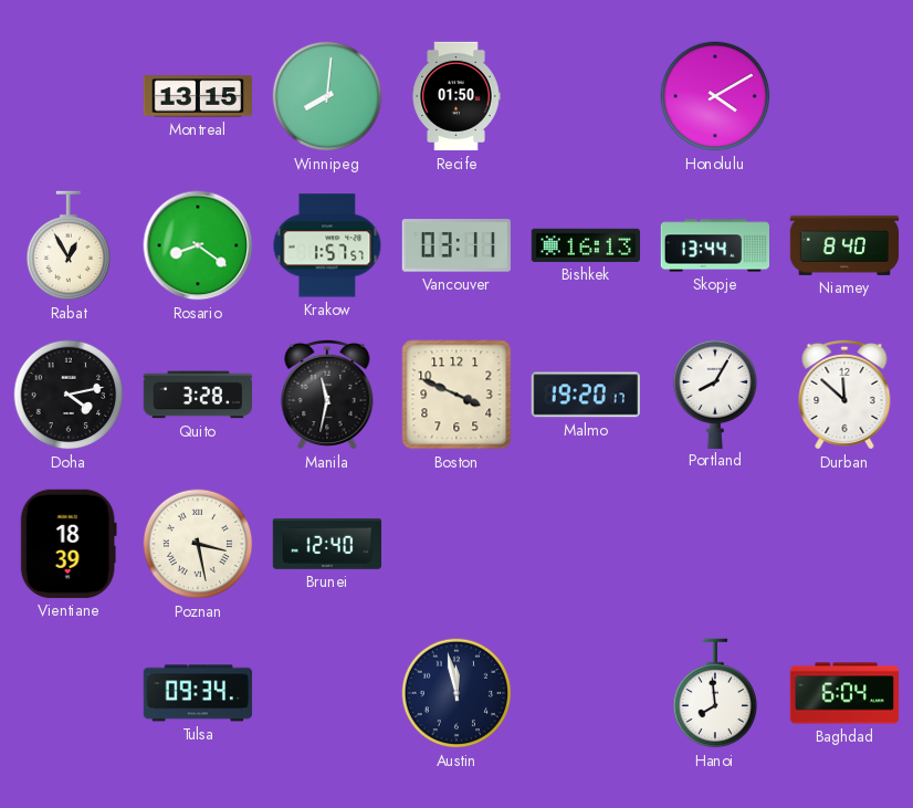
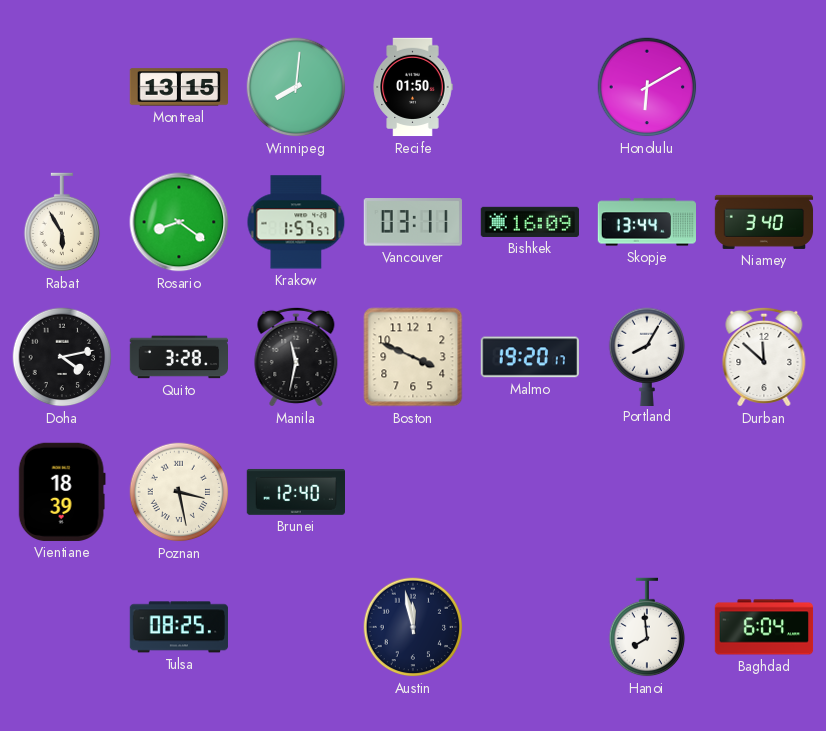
Honolulu: 4:10 -> 6:10
Rabat: 12:55 -> 5:55
Bishkek: 16:13 -> 16:09
Niamey: 8:40 -> 3:40
Tulsa: 09:34 -> 08:25
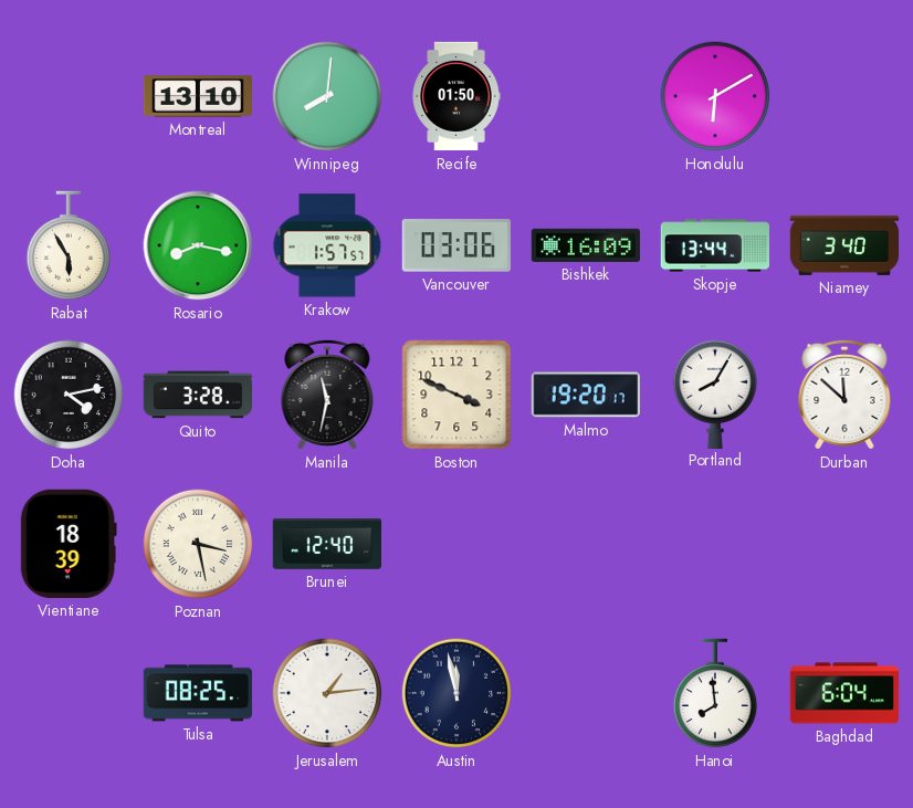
Montreal: 13:15 -> 13:10
Rosario: 8:21 -> 8:17
Vancouver: 03:11 -> 03:06
Jerusalem: none -> 1:14
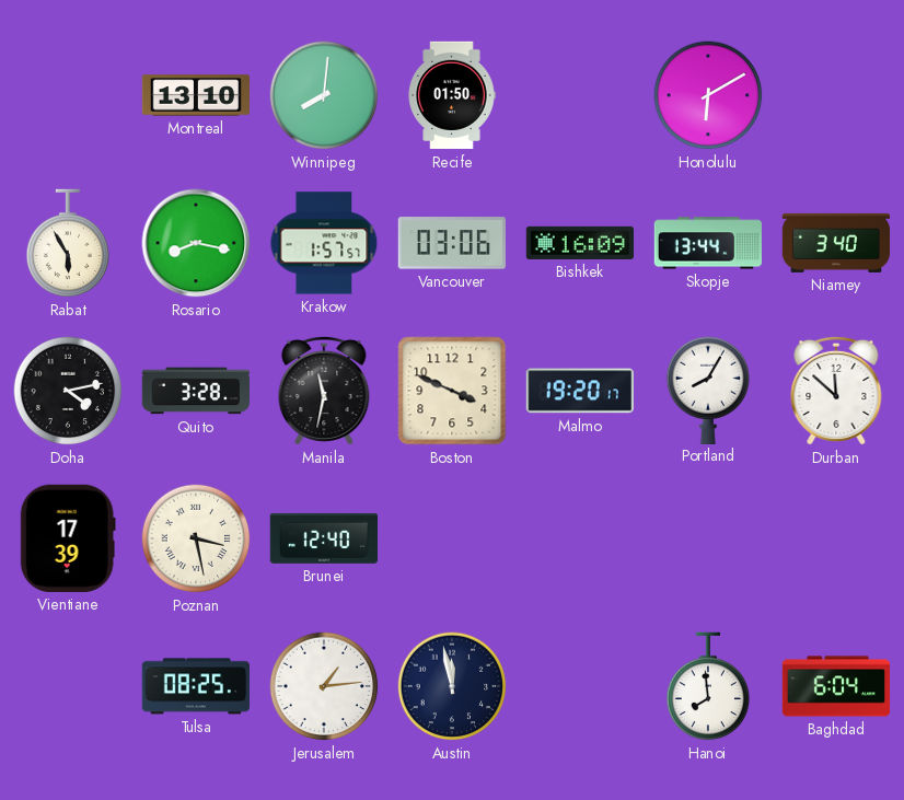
Vientiane: 18:39 -> 17:39
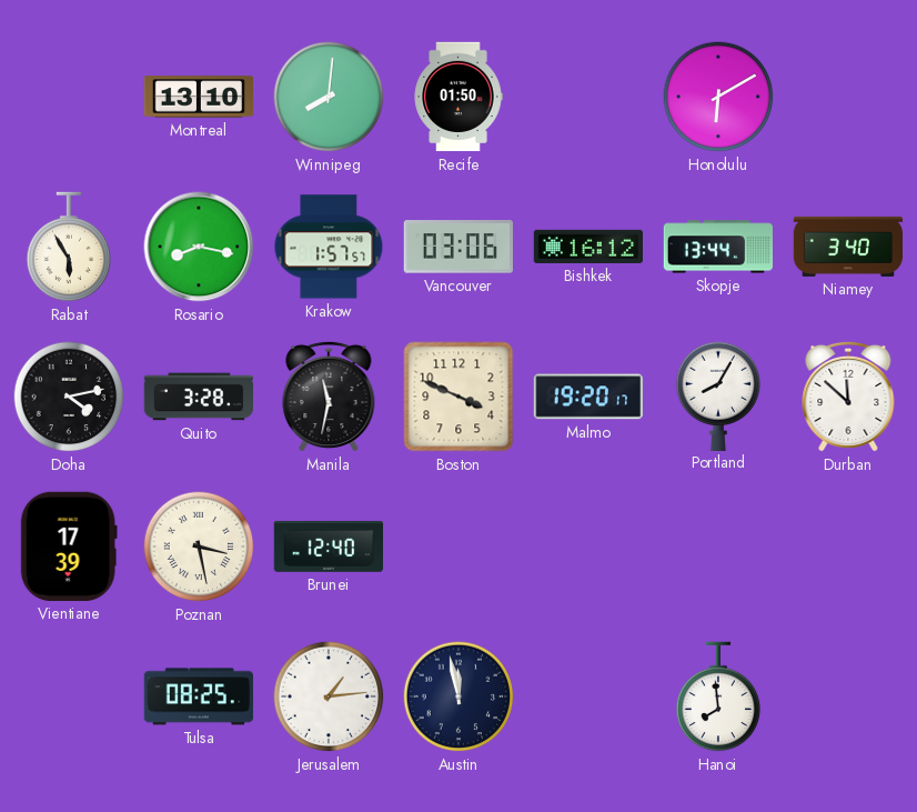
Bishkek: 16:09 -> 16:12
Baghdad: 6:04 -> none
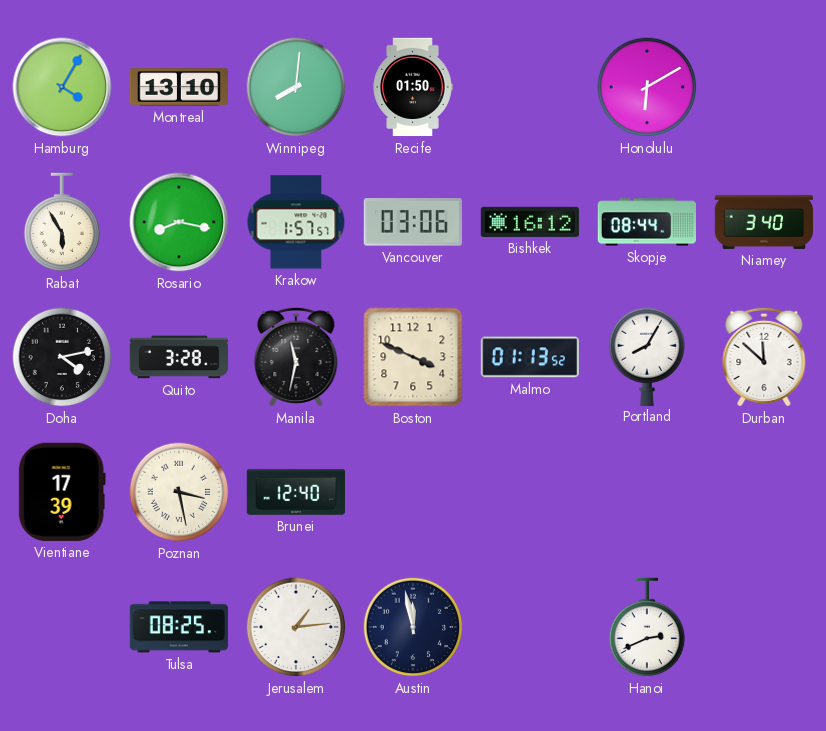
Hamburg: none -> 4:05
Skopje: 13:44 -> 08:44
Malmo: 19:20 -> 01:13
Hanoi: 7:59 -> 2:41
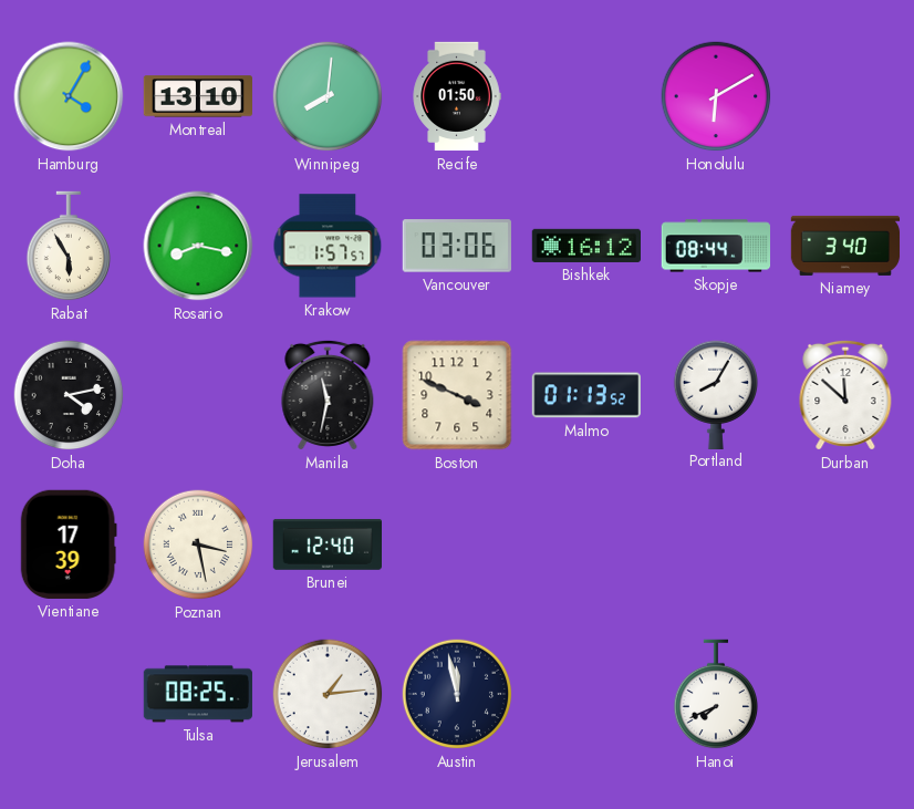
Quito: 3:28 -> none
Hanoi: 2:41 -> 7:41
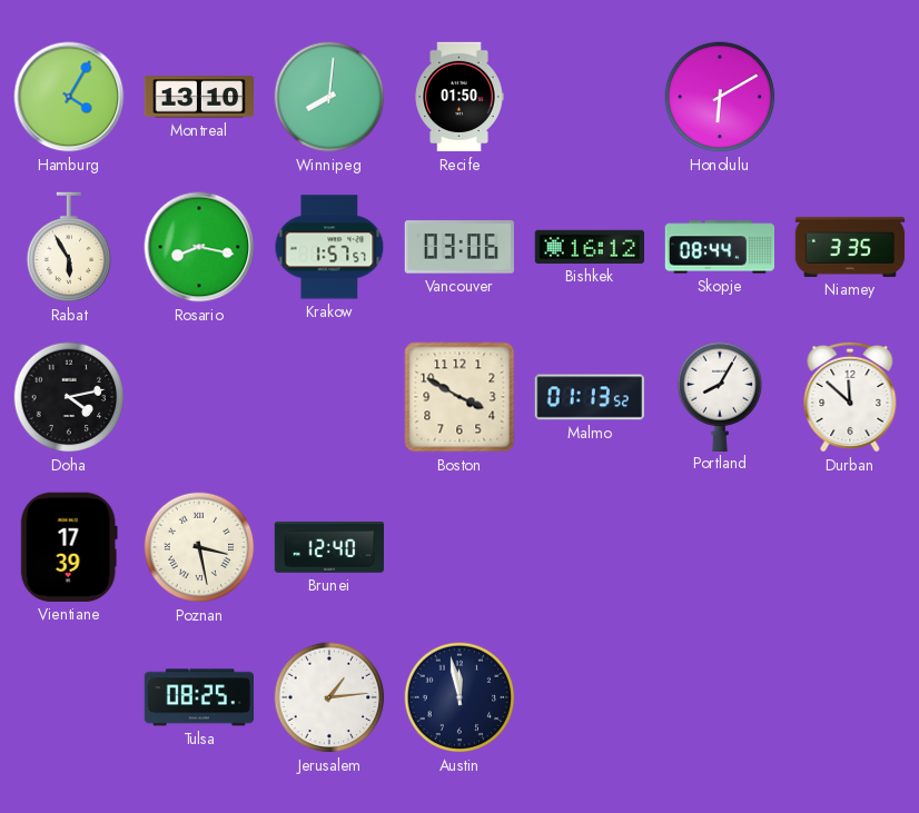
Niamey: 3:40 -> 3:35
Manila: 11:32 -> none
Boston: 3:49 -> 3:50
Hanoi: 7:41 -> none
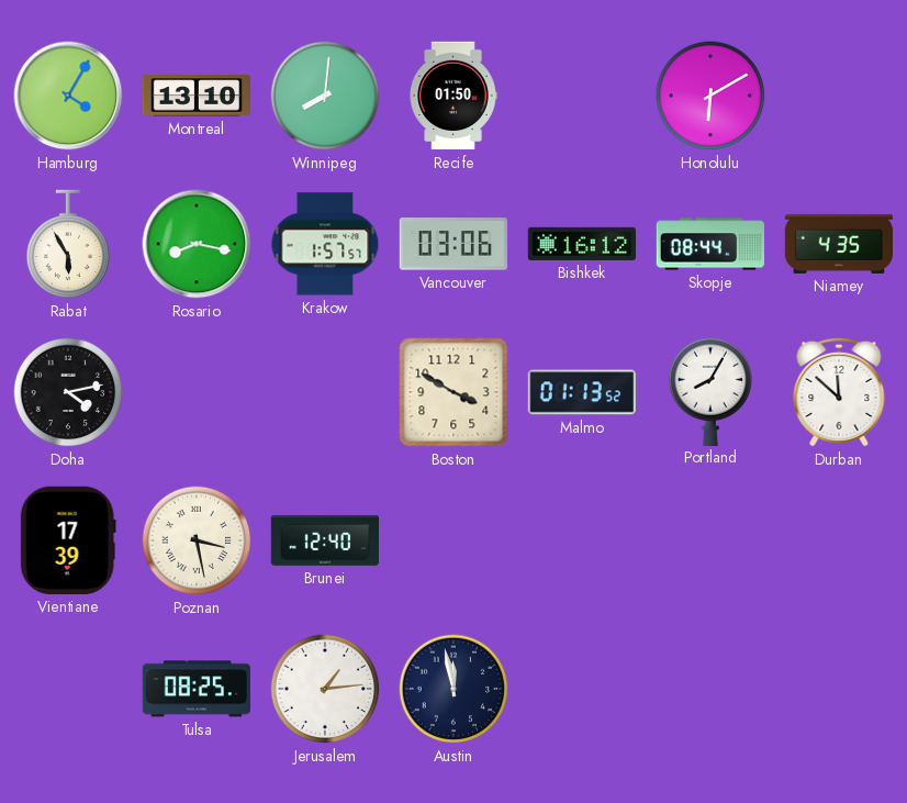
Niamey: 3:35 -> 4:35
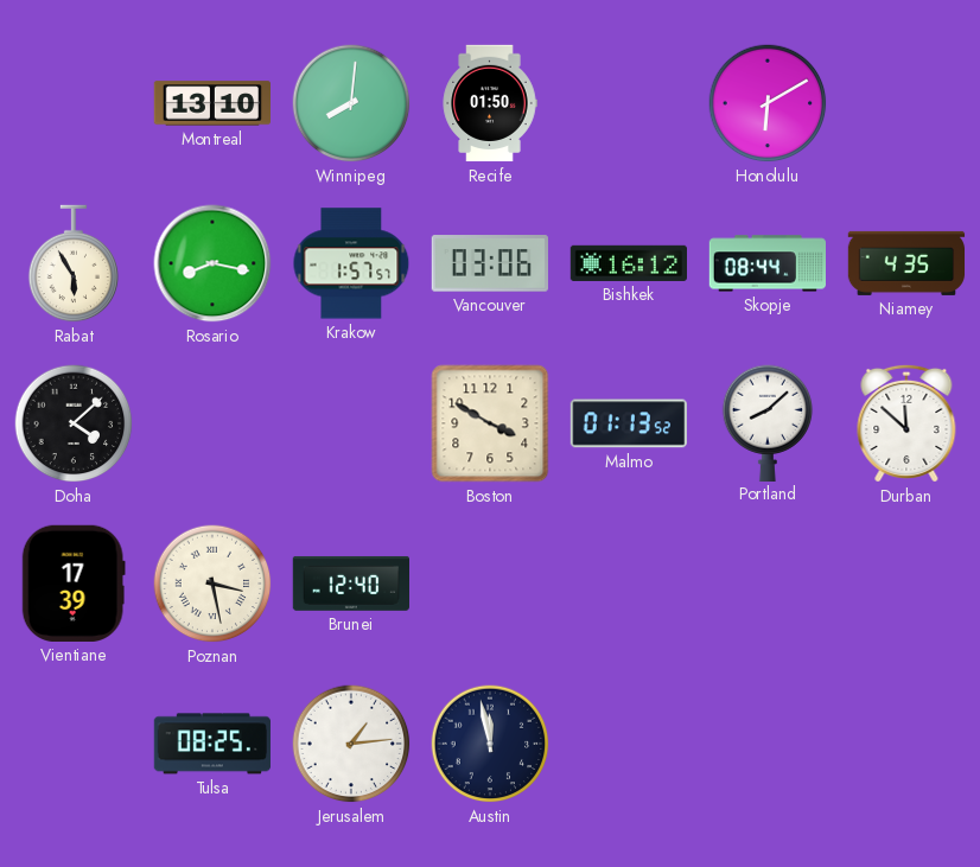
Hamburg: 4:05 -> none
Doha: 4:13 -> 4:08
Portland: 8:05 -> 8:08
